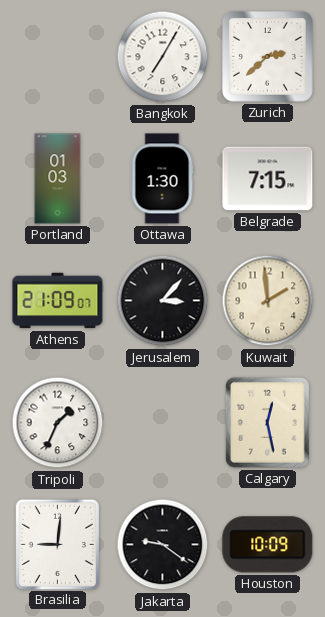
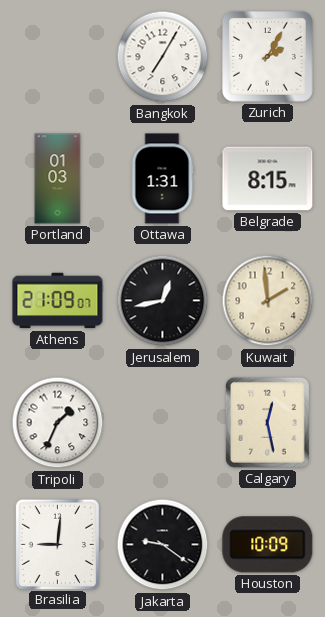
Zurich: 2:38 -> 2:05
Ottawa: 1:30 -> 1:31
Belgrade: 7:15 -> 8:15
Jerusalem: 3:07 -> 12:43
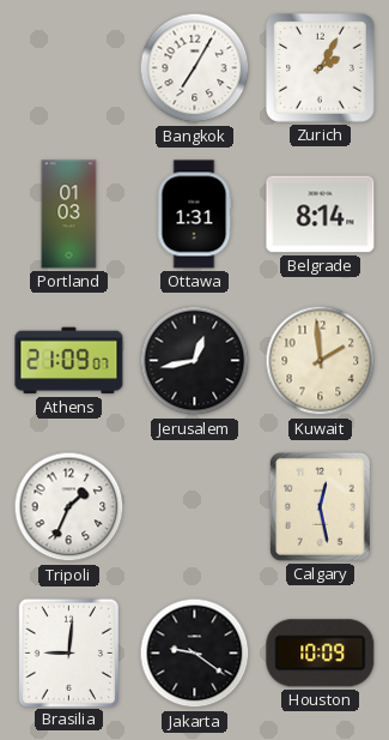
Belgrade: 8:15 -> 8:14
